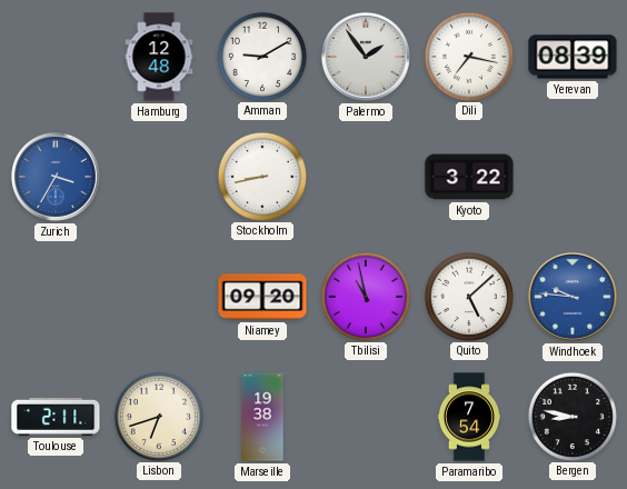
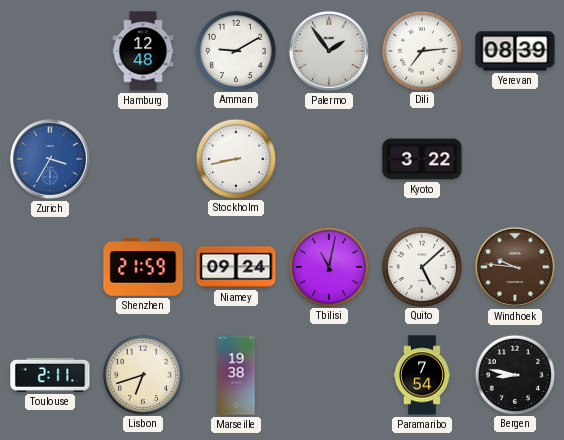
Dili: 7:17 -> 7:14
Shenzhen: none -> 21:59
Niamey: 09:20 -> 09:24
Tbilisi: 10:58 -> 11:02
Windhoek dial: blue -> brown
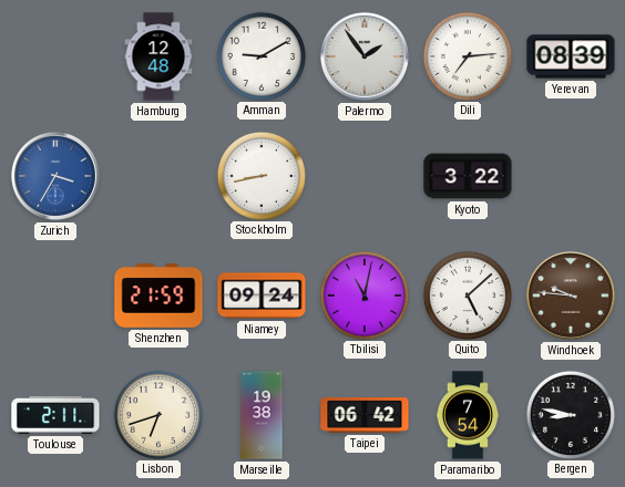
Taipei: none -> 06:42
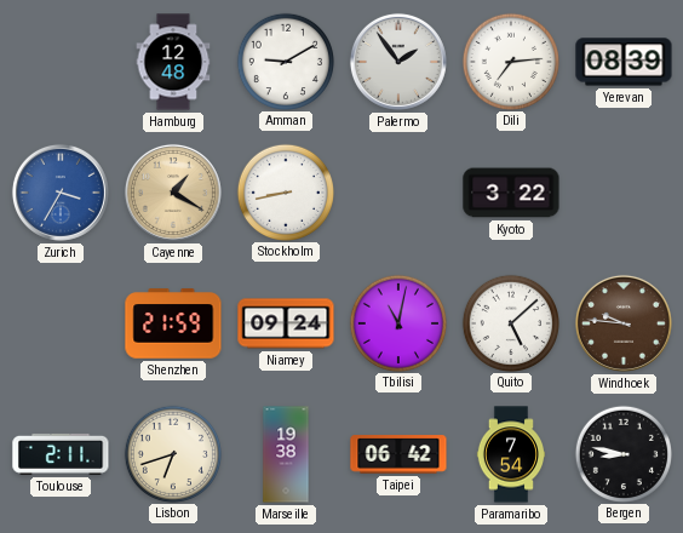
Cayenne: none -> 1:20
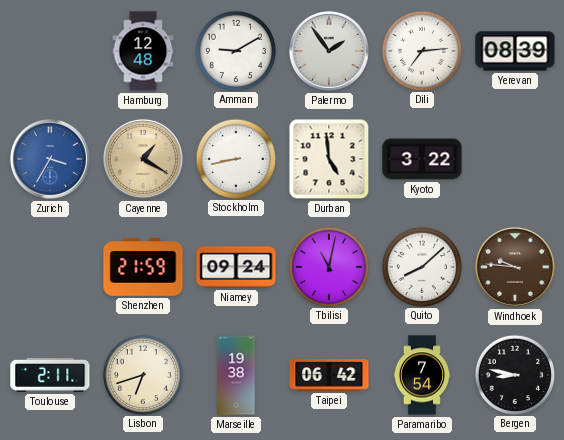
Durban: none -> 4:59
Quito: 5:08 -> 8:08
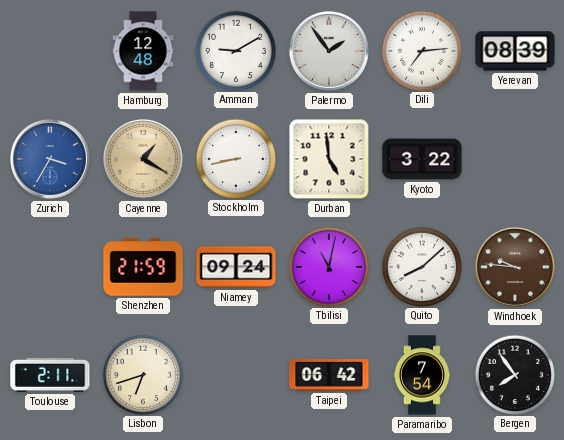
Marseille: 19:38 -> none
Bergen: 8:47 -> 7:54
